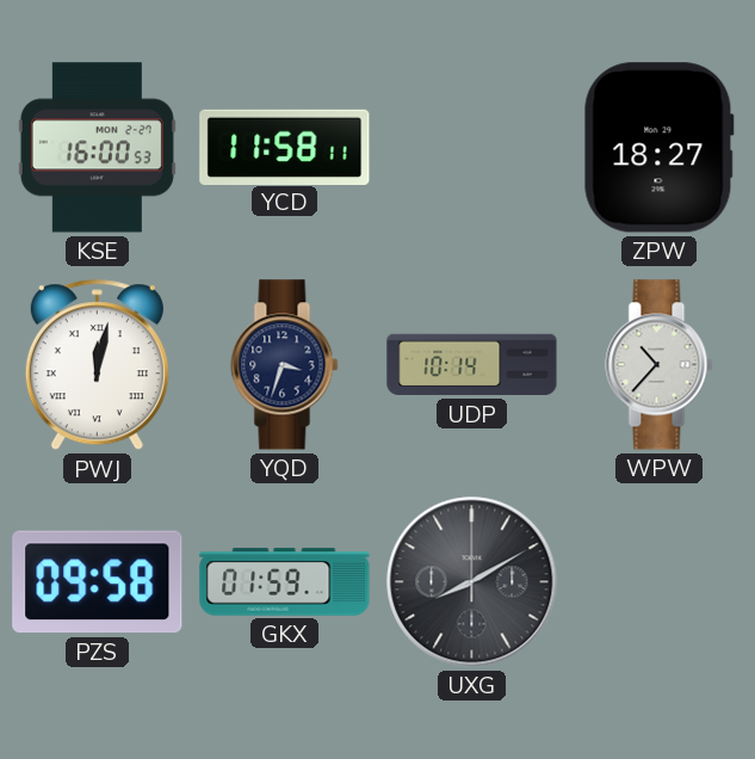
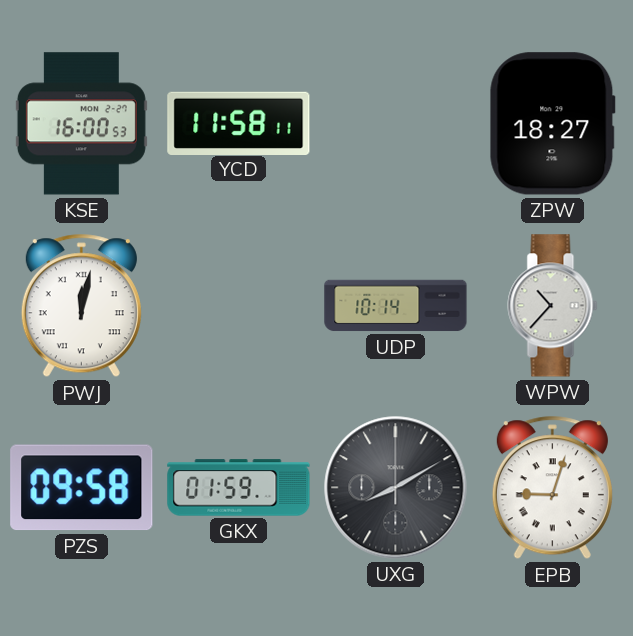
YQD: 3:33 -> none
EPB: none -> 9:03
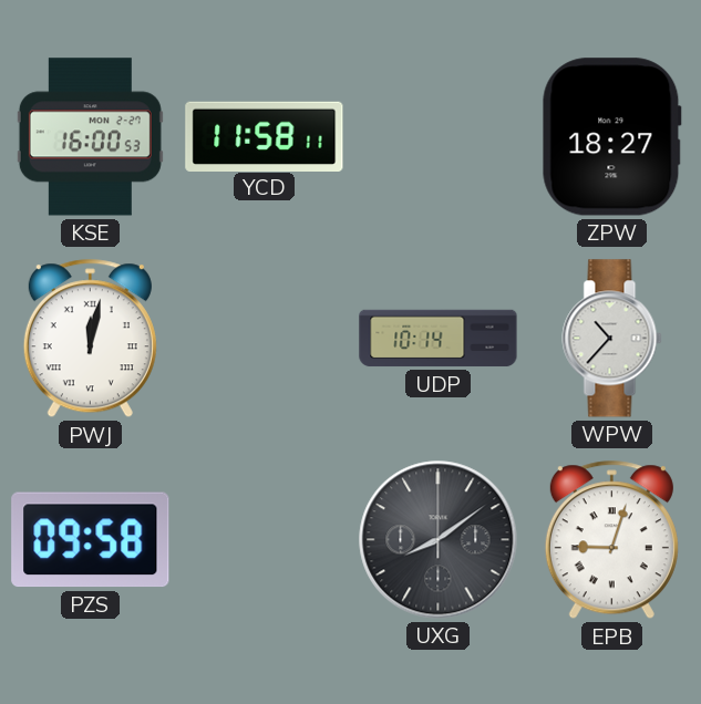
GKX: 01:59 -> none
UXG: 8:10 -> 8:09
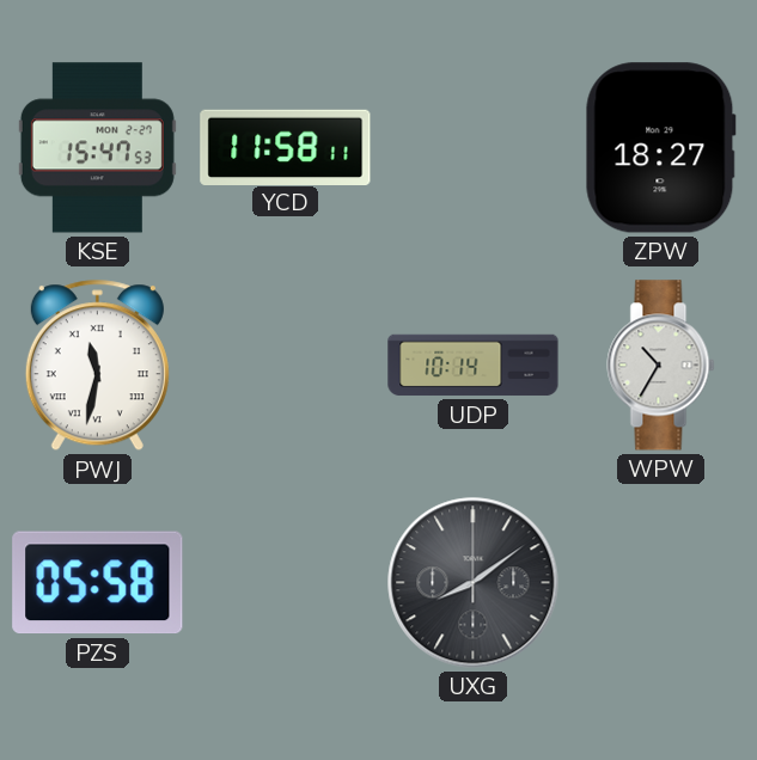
KSE: 16:00 -> 15:47
PWJ: 12:02 -> 11:32
WPW: 10:37 -> 10:35
PZS: 09:58 -> 05:58
EPB: 9:03 -> none
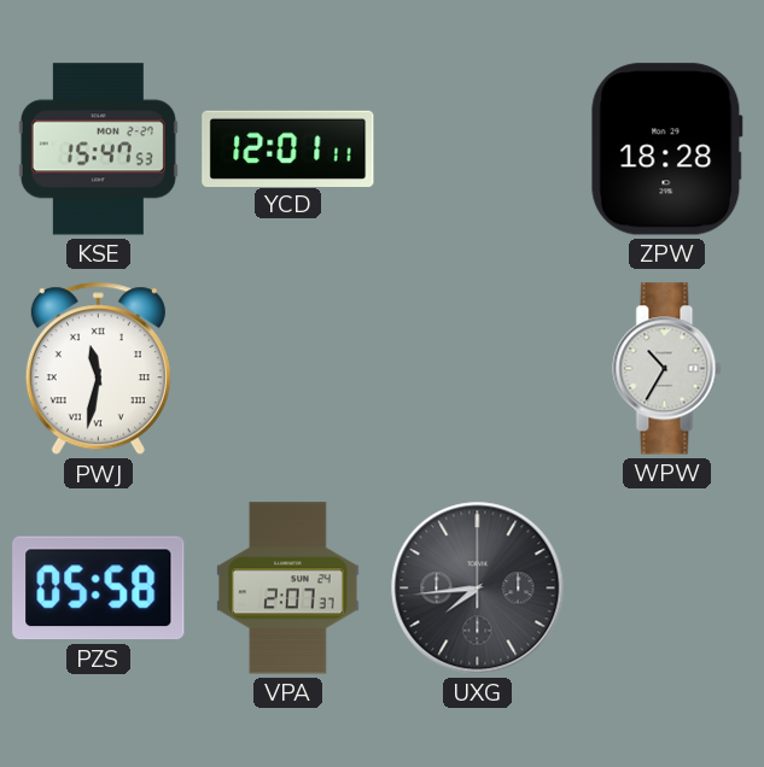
YCD: 11:58 -> 12:01
ZPW: 18:27 -> 18:28
UDP: 10:14 -> none
VPA: none -> 2:07
UXG: 8:09 -> 7:44
